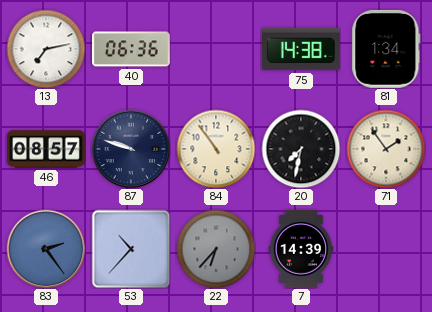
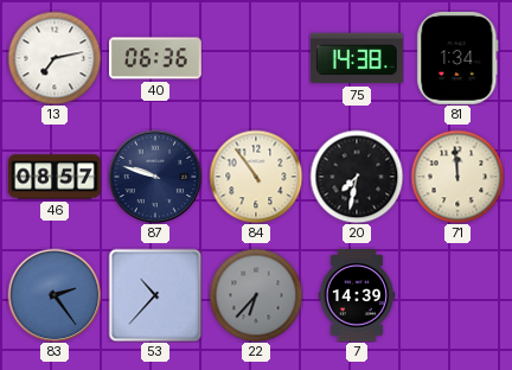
71: 1:54 -> 11:59
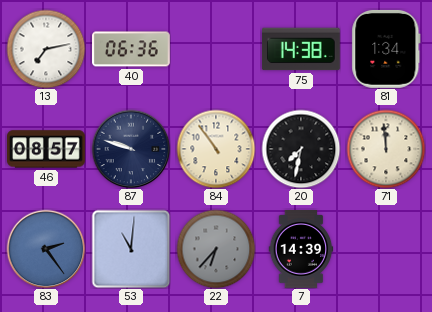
53: 10:37 -> 11:01
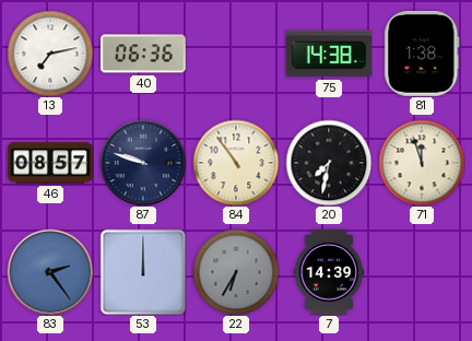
81: 1:34 -> 1:38
71: 11:59 -> 11:57
53: 11:01 -> 12:00
22: 6:37 -> 6:35
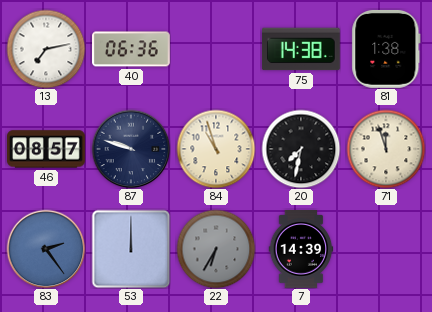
84: 10:54 -> 10:57
